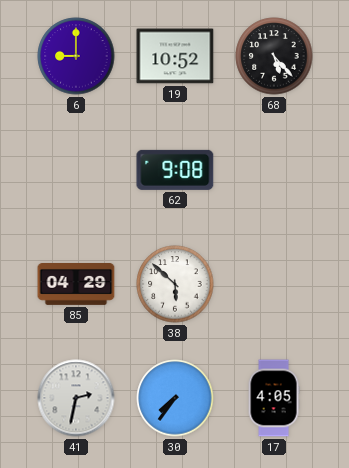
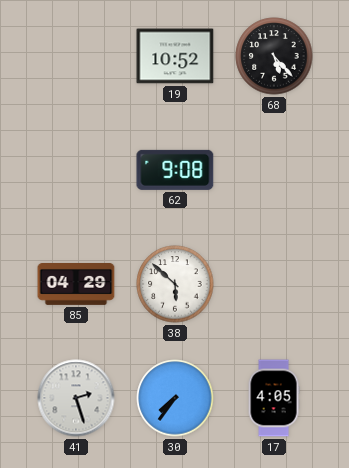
6: 9:00 -> none
41: 2:32 -> 2:27
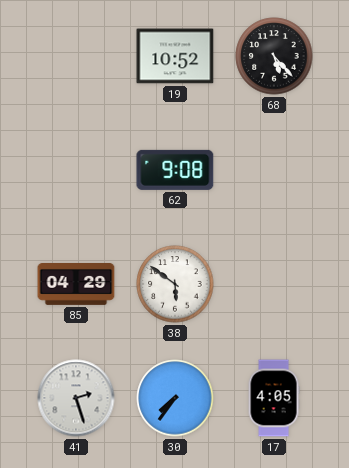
38: 5:52 -> 5:51
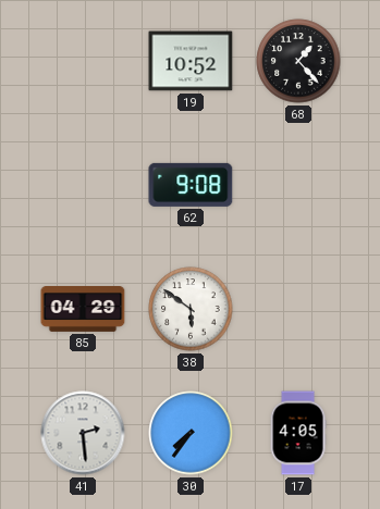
68: 5:23 -> 1:23
41: 2:27 -> 2:29
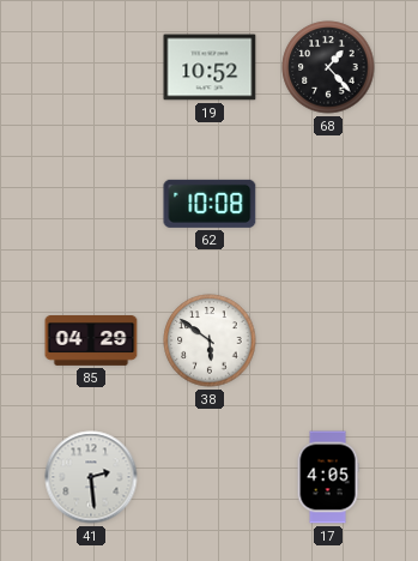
62: 9:08 -> 10:08
30: 7:36 -> none
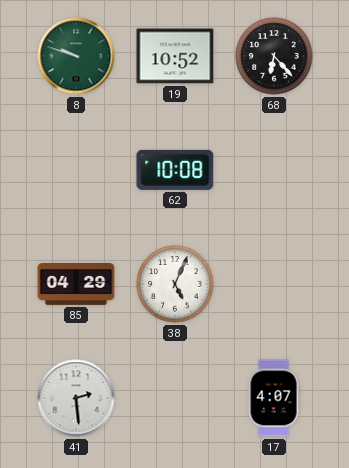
8: none -> 9:48
68: 1:23 -> 6:23
38: 5:51 -> 5:04
17: 4:05 -> 4:07
